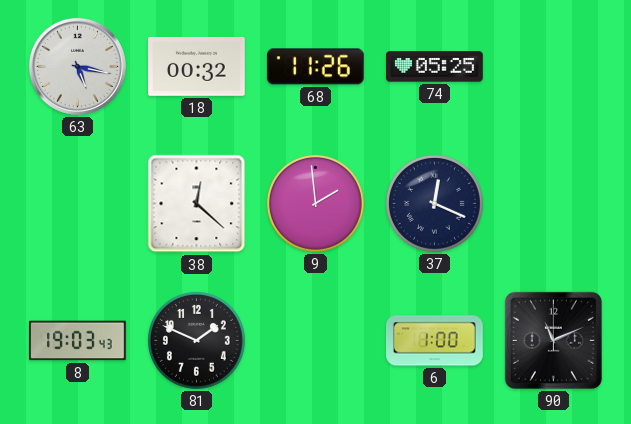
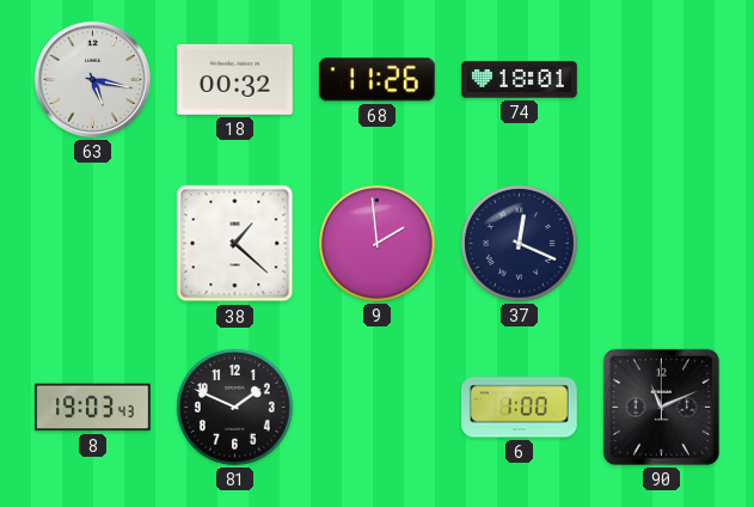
74: 05:25 -> 18:01
38: 12:22 -> 1:22
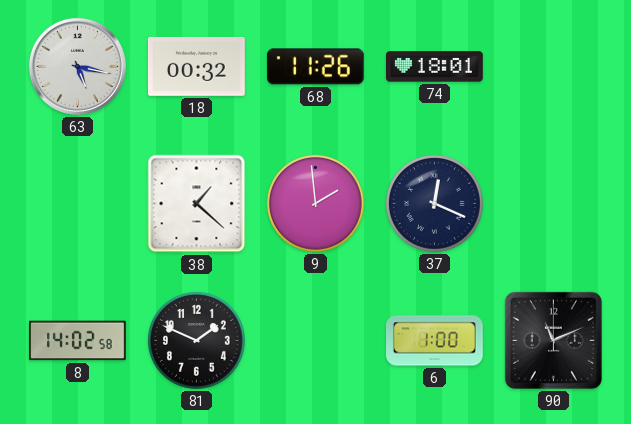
8: 19:03 -> 14:02
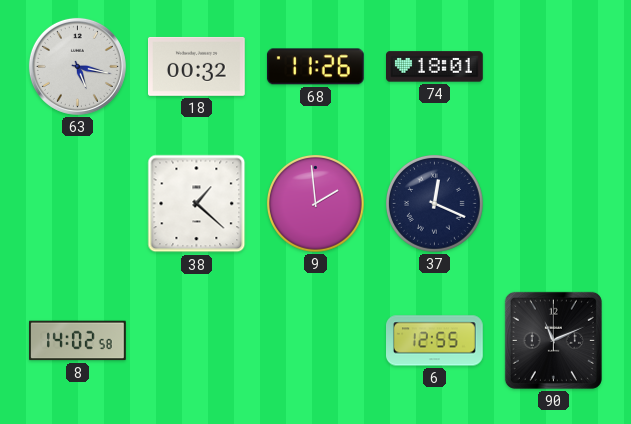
81: 1:49 -> none
6: 1:00 -> 12:55
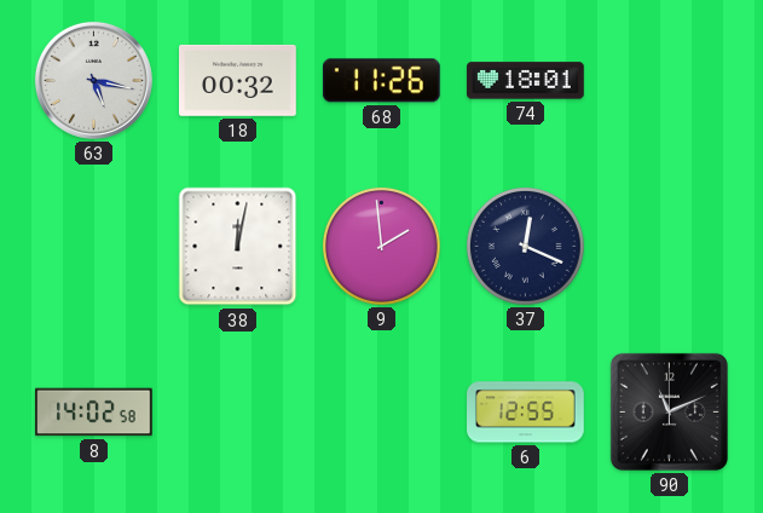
38: 1:22 -> 12:02
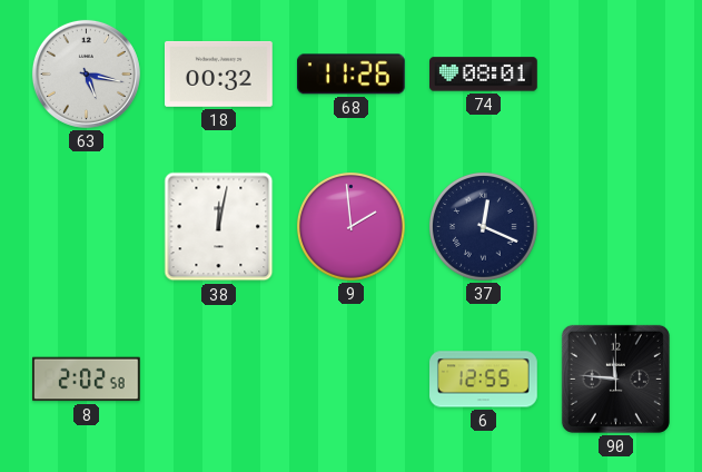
74: 18:01 -> 08:01
8: 14:02 -> 2:02
90: 11:11 -> 11:46
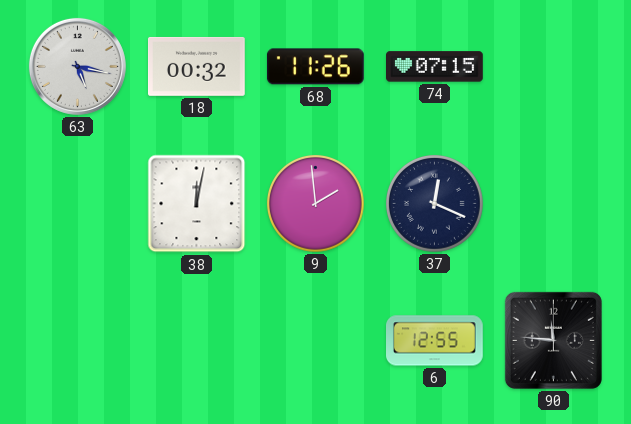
74: 08:01 -> 07:15
8: 2:02 -> none
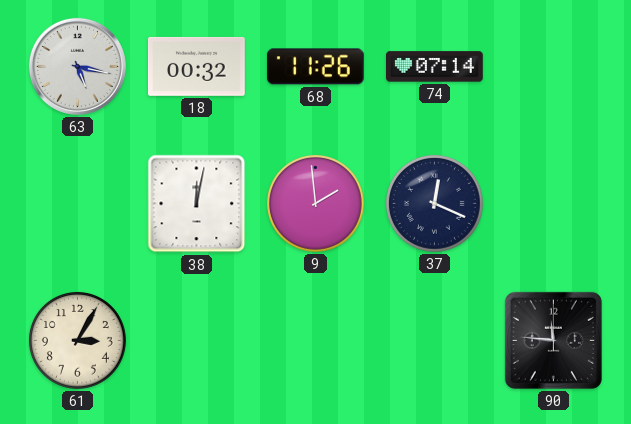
74: 07:15 -> 07:14
61: none -> 3:05
6: 12:55 -> none
